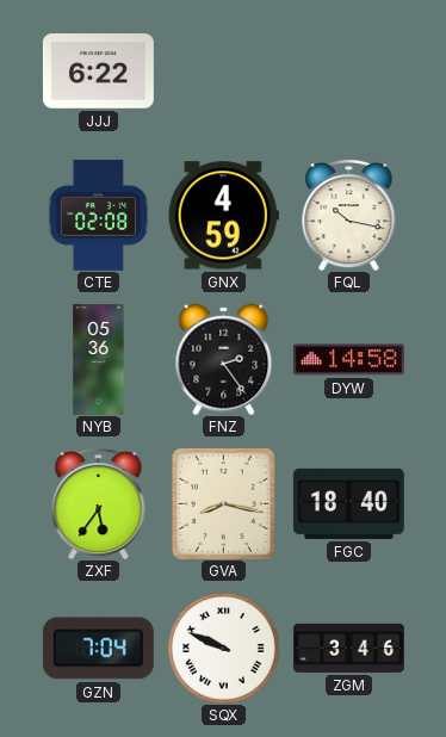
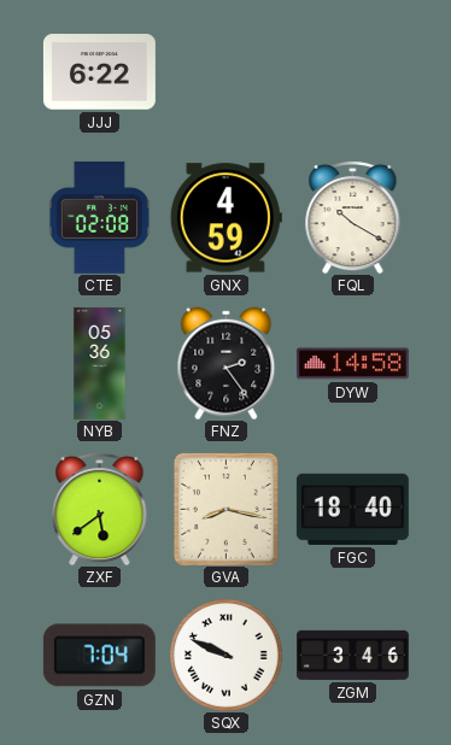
FQL: 10:17 -> 10:20
ZXF: 5:36 -> 5:39
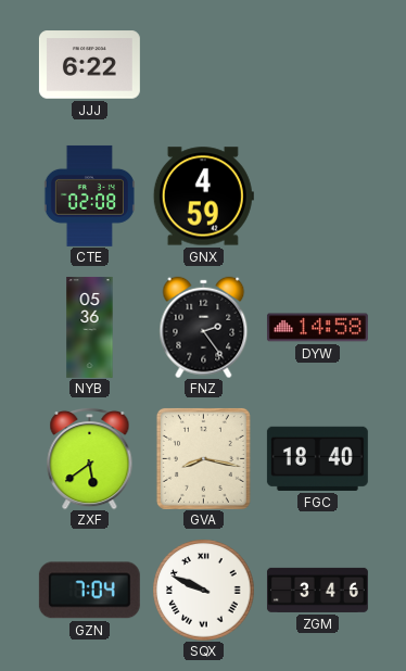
FQL: 10:20 -> none
